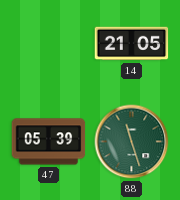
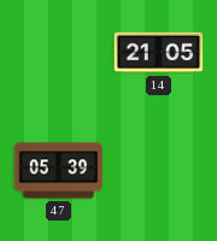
88: 11:27 -> none
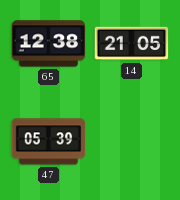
65: none -> 12:38
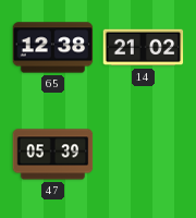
14: 21:05 -> 21:02
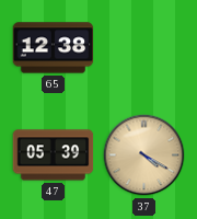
14: 21:02 -> none
37: none -> 4:20
